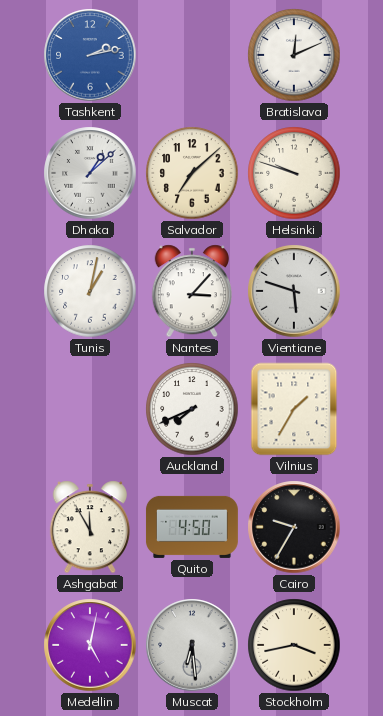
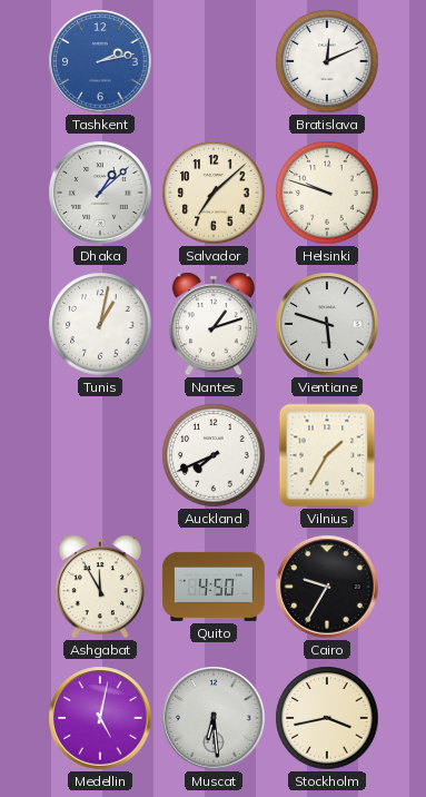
Nantes: 3:07 -> 1:12
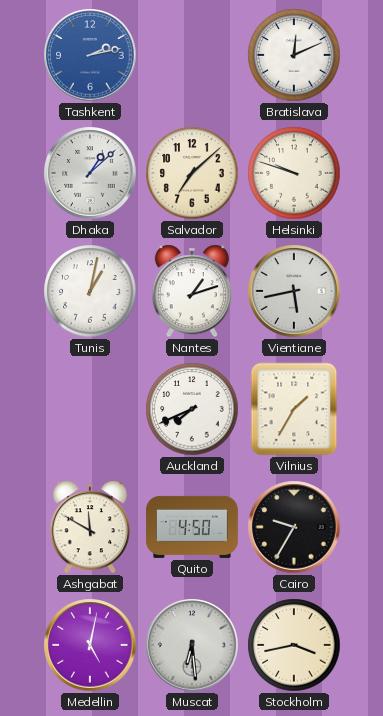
Vientiane: 5:48 -> 5:43
Ashgabat: 11:55 -> 11:50
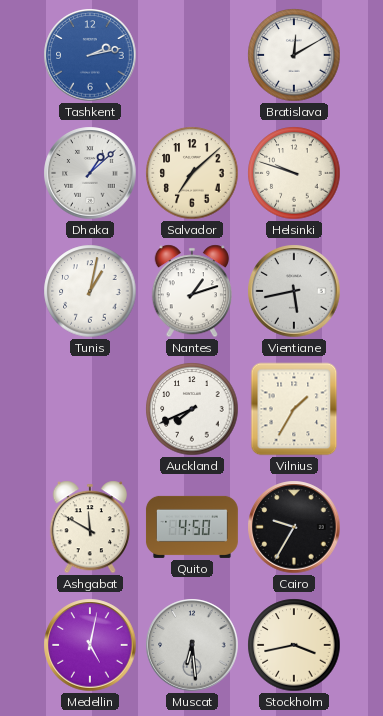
Bratislava: 12:11 -> 12:10
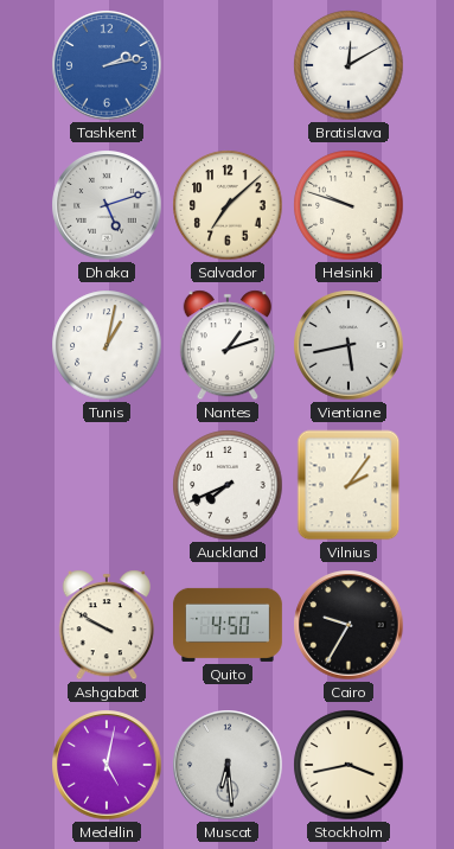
Dhaka: 1:08 -> 5:12
Vilnius: 1:35 -> 2:06
Ashgabat: 11:50 -> 9:50
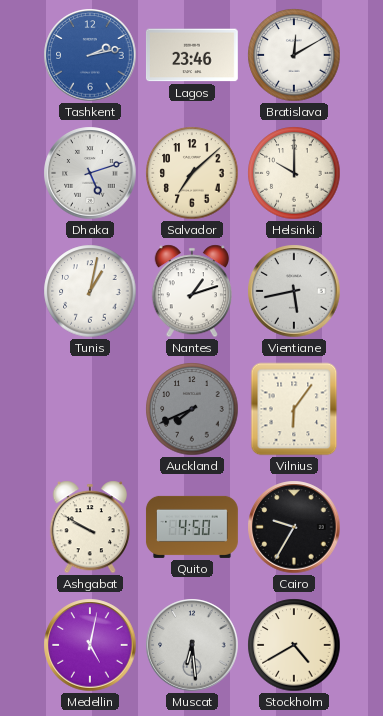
Lagos: none -> 23:46
Helsinki: 9:48 -> 10:00
Auckland dial: white -> grey
Vilnius: 2:06 -> 6:06
Stockholm: 3:43 -> 4:40
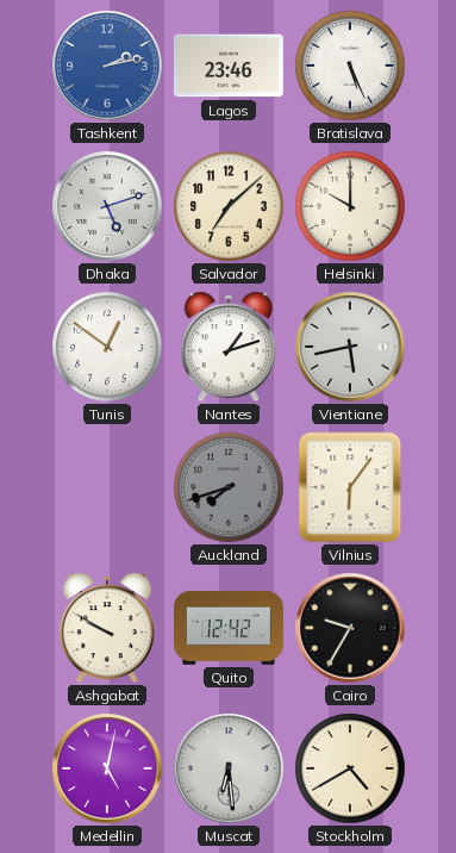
Bratislava: 12:10 -> 5:26
Tunis: 1:02 -> 12:51
Auckland: 7:41 -> 7:42
Quito: 4:50 -> 12:42
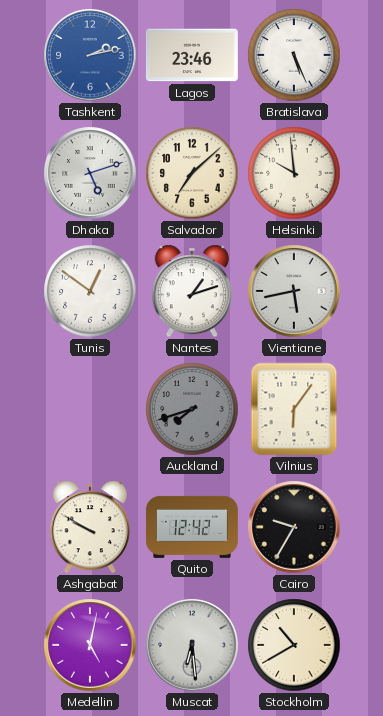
Helsinki: 10:00 -> 9:59
Stockholm: 4:40 -> 10:40
